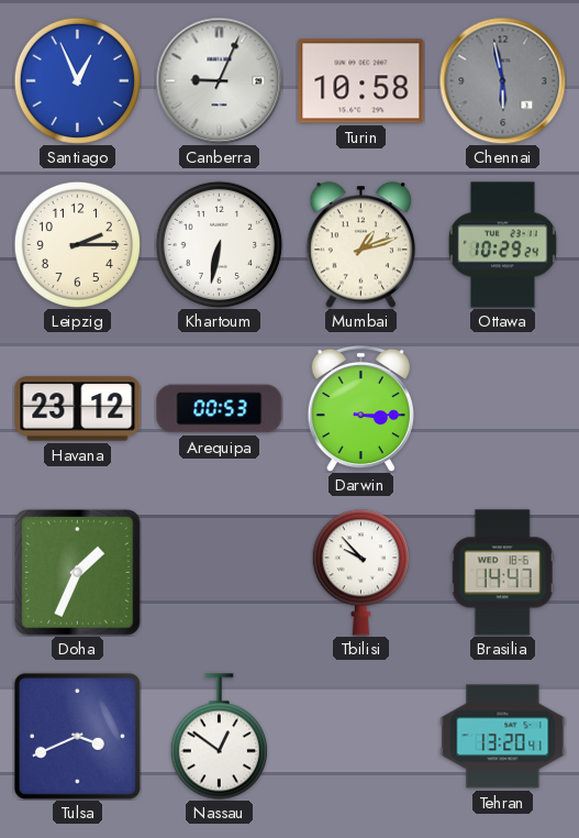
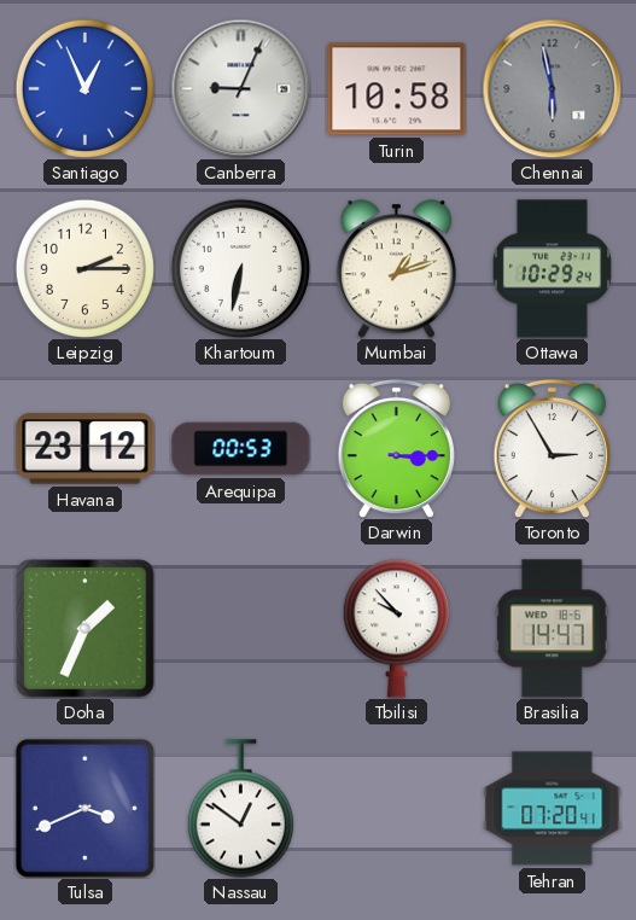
Toronto: none -> 2:55
Tehran: 13:20 -> 07:20
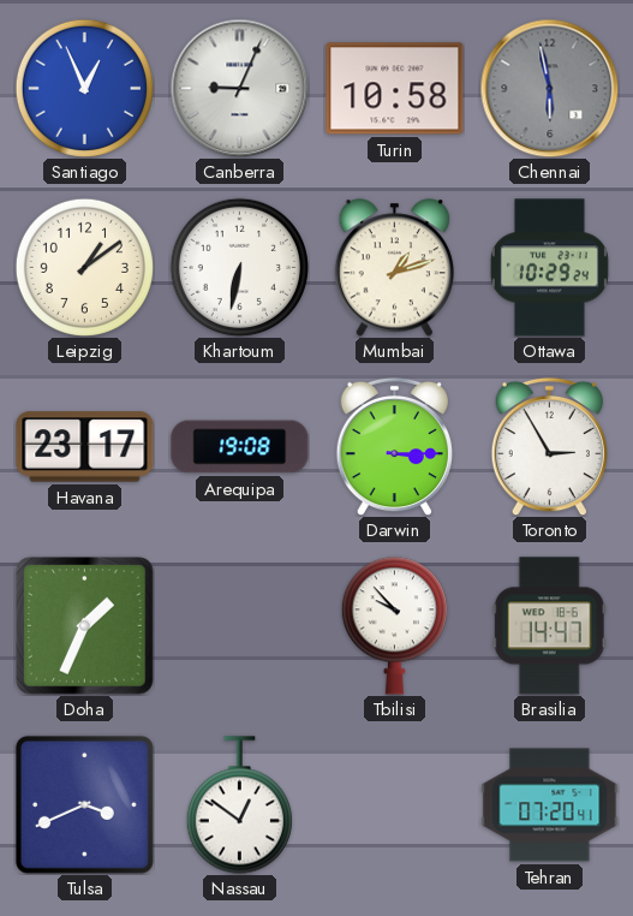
Leipzig: 2:15 -> 1:09
Havana: 23:12 -> 23:17
Arequipa: 00:53 -> 19:08
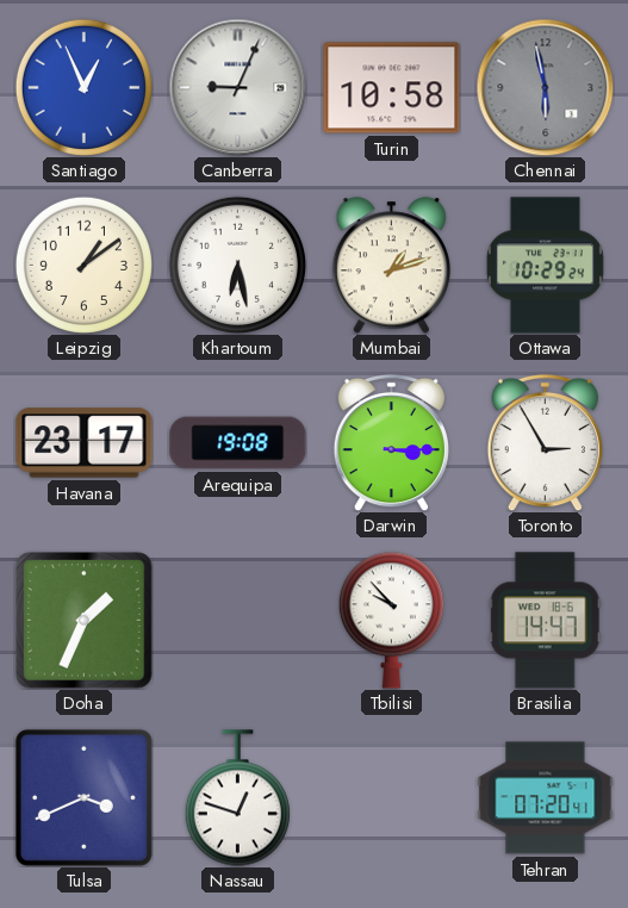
Khartoum: 6:32 -> 6:28
Nassau: 12:51 -> 12:48
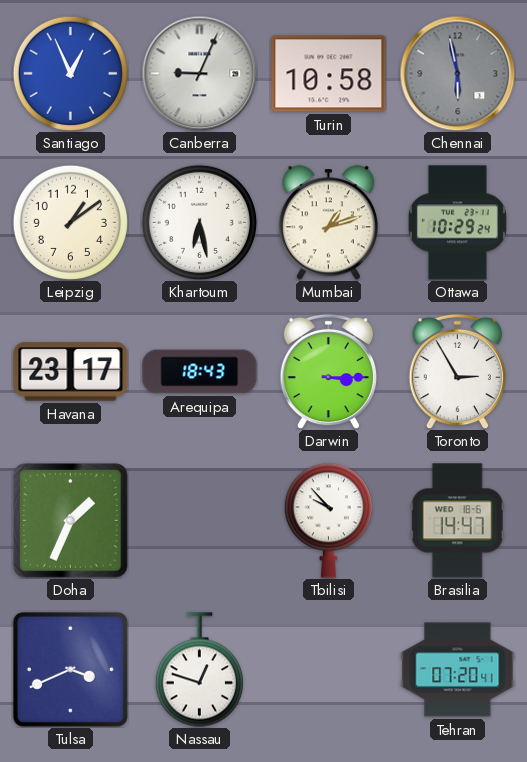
Arequipa: 19:08 -> 18:43
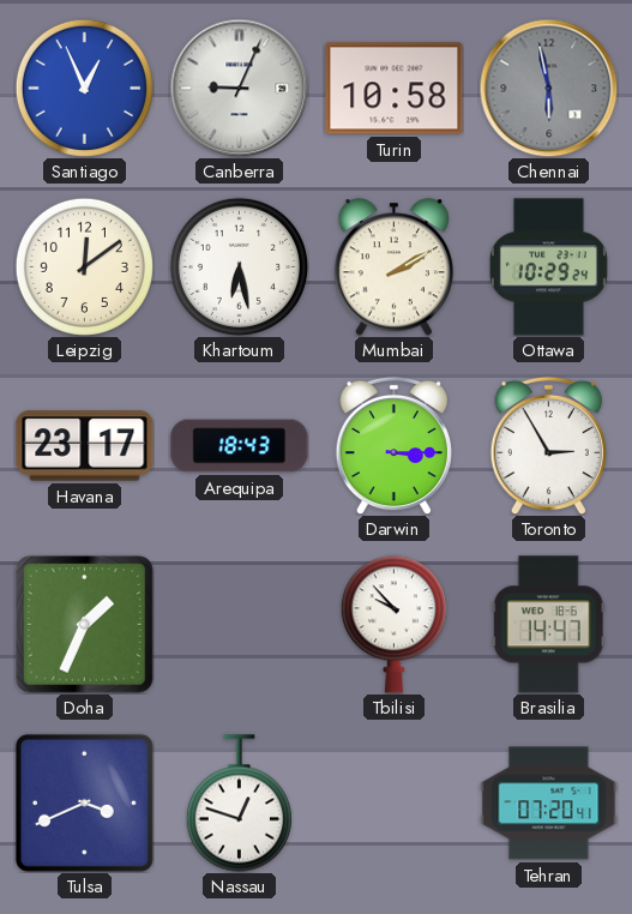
Leipzig: 1:09 -> 12:09
Mumbai: 1:12 -> 2:10
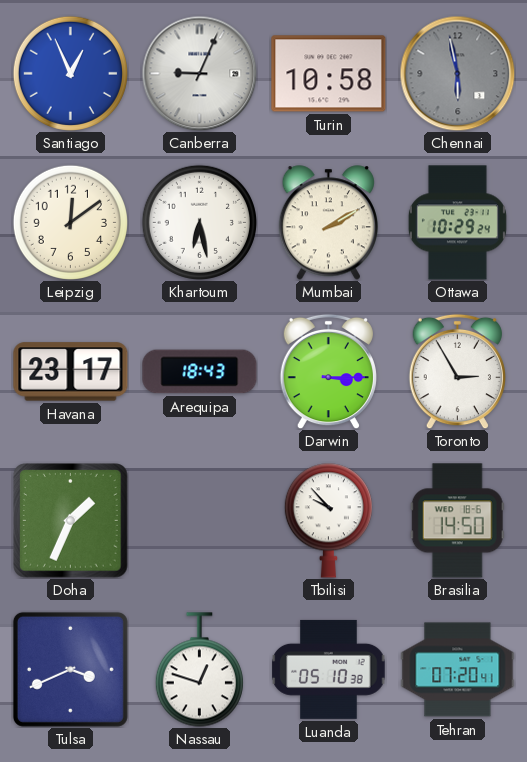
Brasilia: 14:47 -> 14:50
Luanda: none -> 05:10
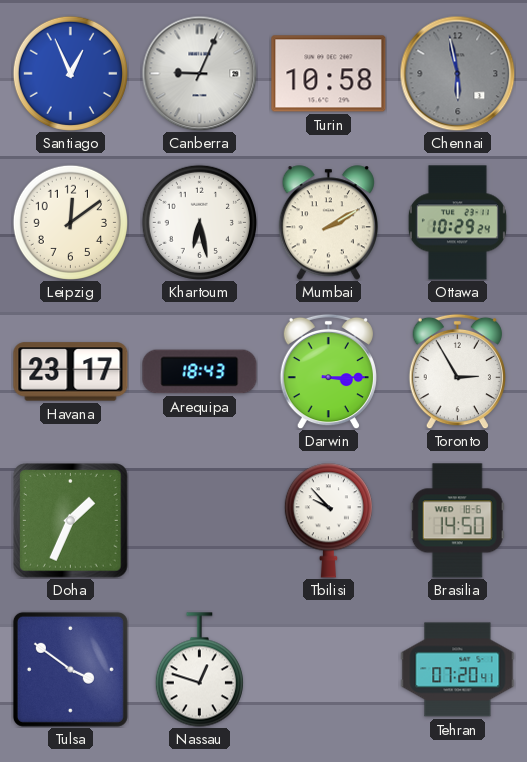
Tulsa: 3:41 -> 3:51
Luanda: 05:10 -> none
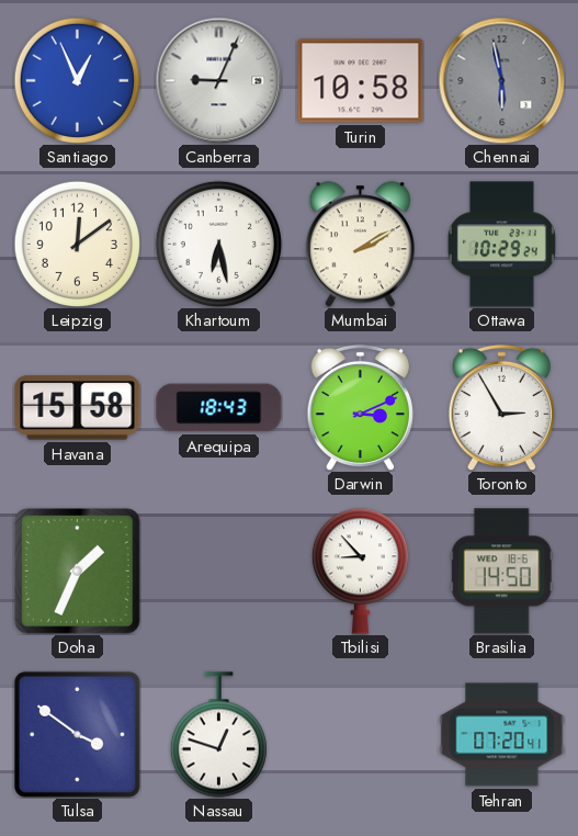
Havana: 23:17 -> 15:58
Darwin: 3:15 -> 3:11
Tbilisi: 9:53 -> 8:53
